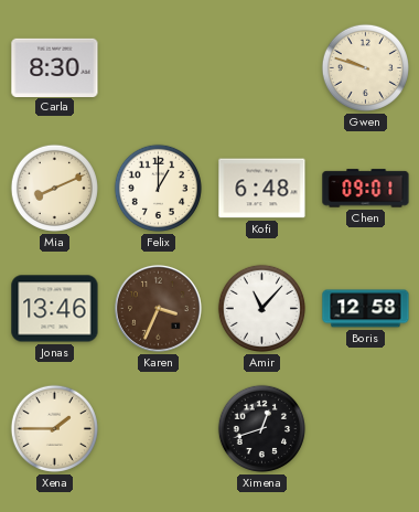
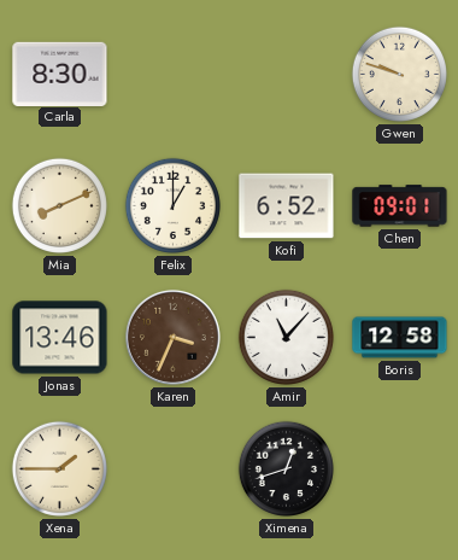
Kofi: 6:48 -> 6:52
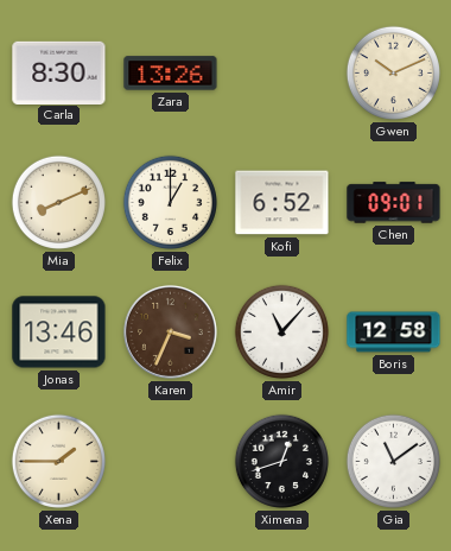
Zara: none -> 13:26
Gwen: 9:48 -> 10:11
Gia: none -> 11:09
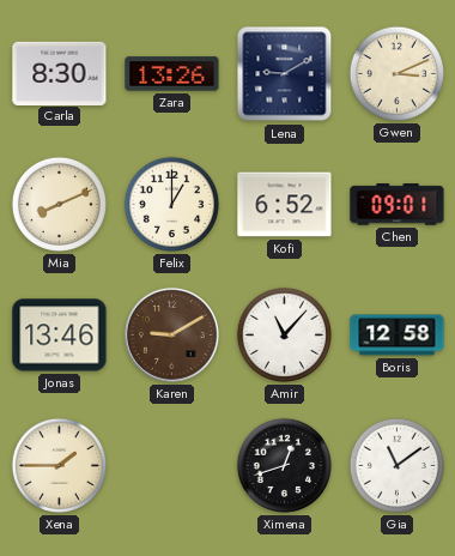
Lena: none -> 9:10
Gwen: 10:11 -> 3:11
Karen: 3:34 -> 9:10
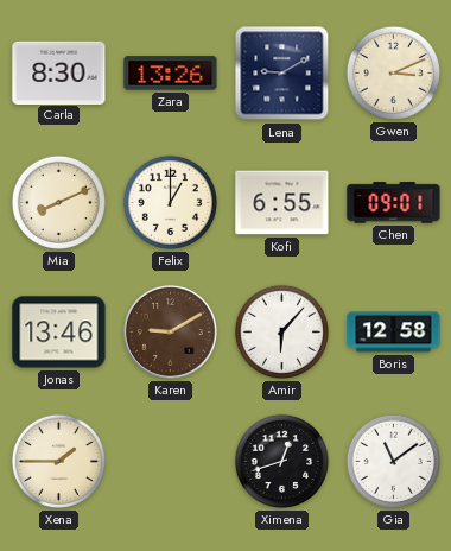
Kofi: 6:52 -> 6:55
Amir: 11:07 -> 6:07
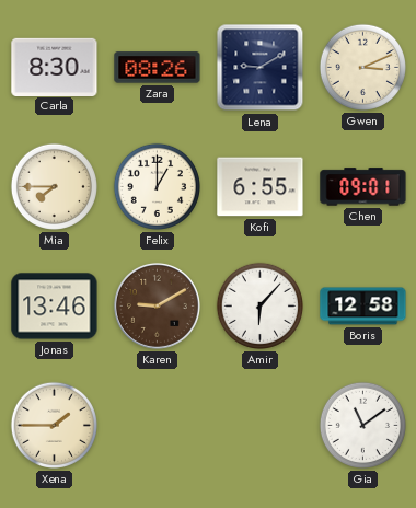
Zara: 13:26 -> 08:26
Mia: 8:11 -> 7:45
Ximena: 12:42 -> none
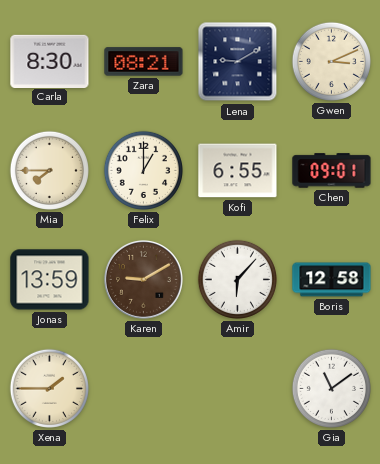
Zara: 08:26 -> 08:21
Jonas: 13:46 -> 13:59
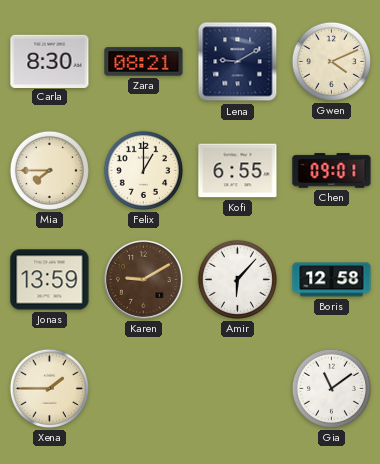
Gwen: 3:11 -> 4:11
